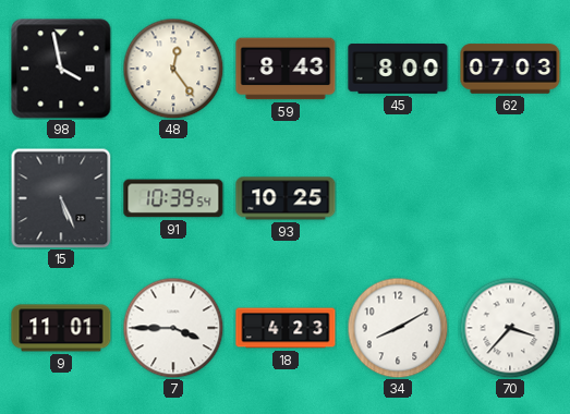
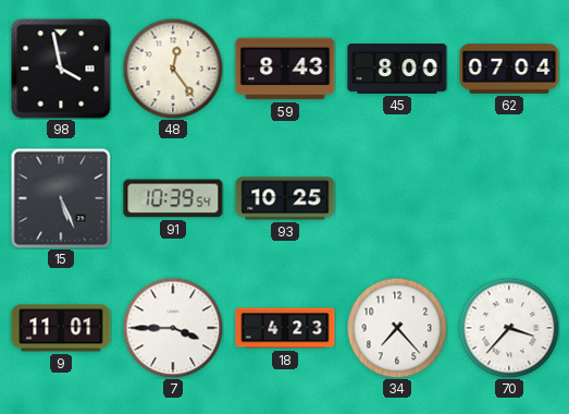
62: 07:03 -> 07:04
34: 8:10 -> 7:23
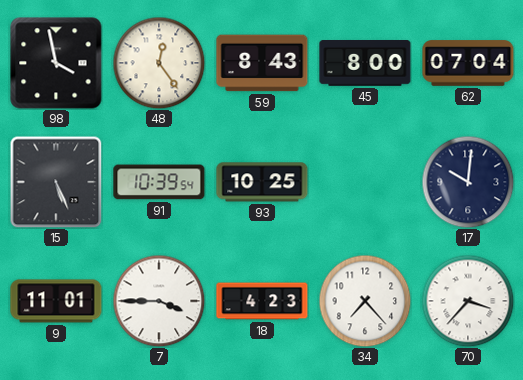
17: none -> 10:01
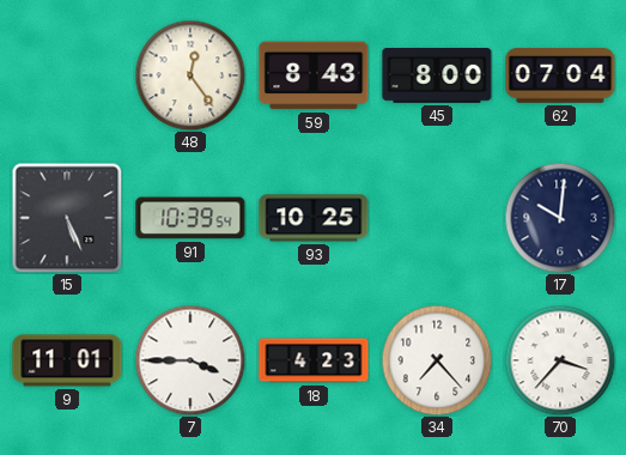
98: 3:58 -> none
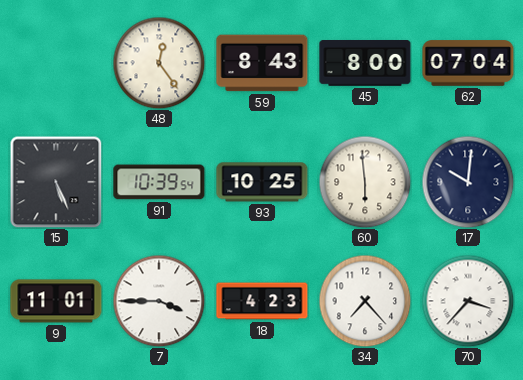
60: none -> 5:59
